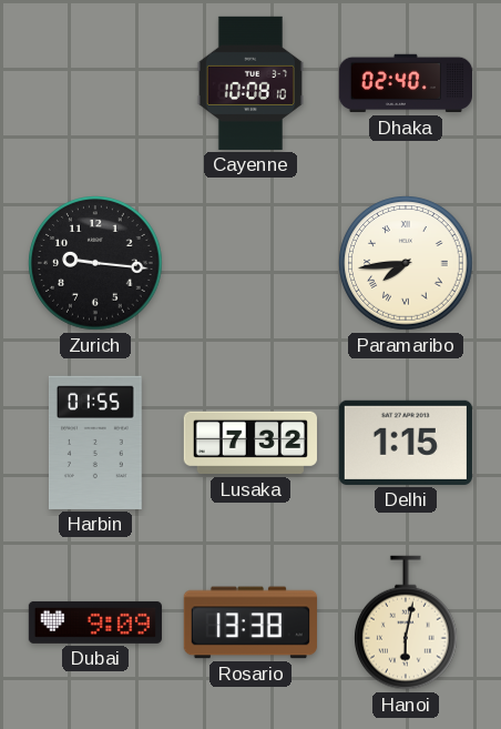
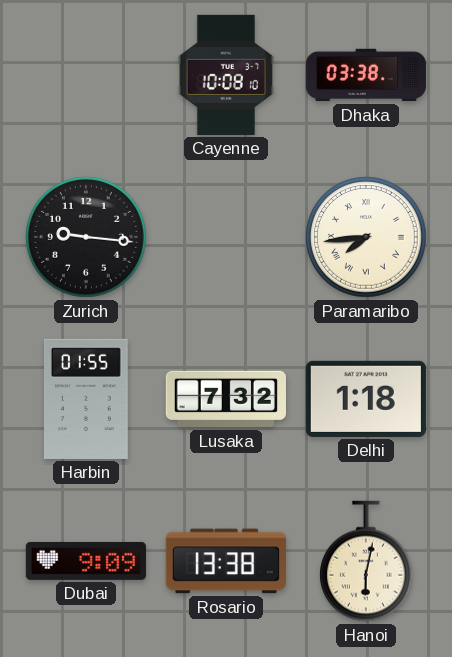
Dhaka: 02:40 -> 03:38
Delhi: 1:15 -> 1:18
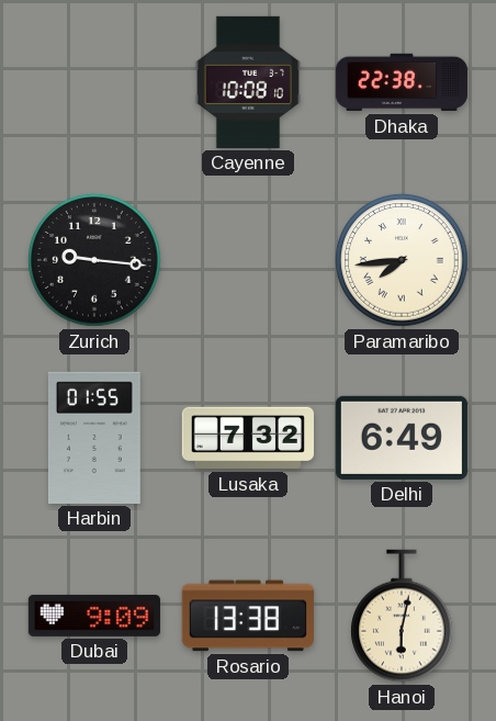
Dhaka: 03:38 -> 22:38
Delhi: 1:18 -> 6:49
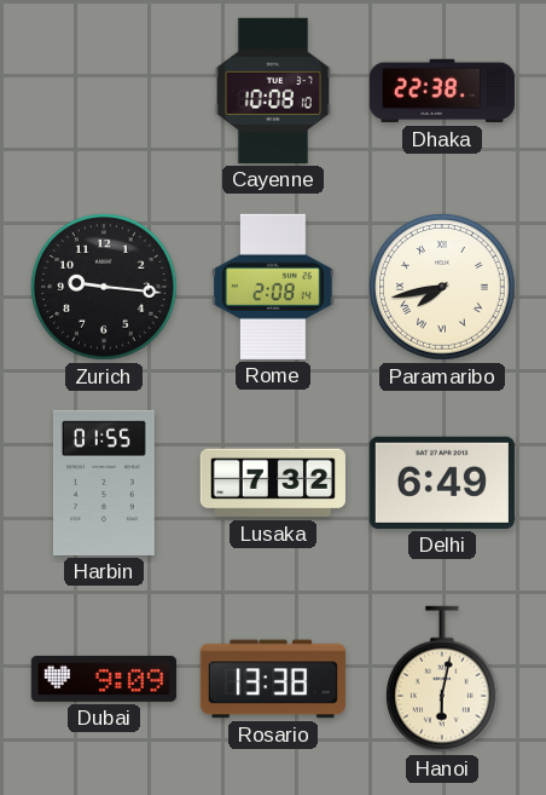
Rome: none -> 2:08
Paramaribo: 7:44 -> 7:43
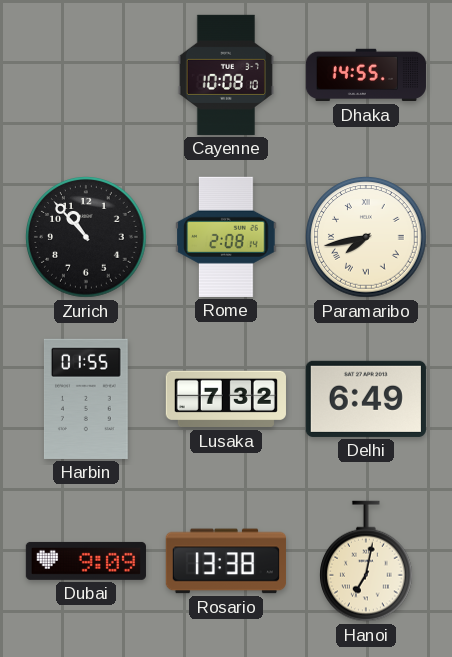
Dhaka: 22:38 -> 14:55
Zurich: 9:16 -> 10:53
Hanoi: 6:02 -> 7:02
